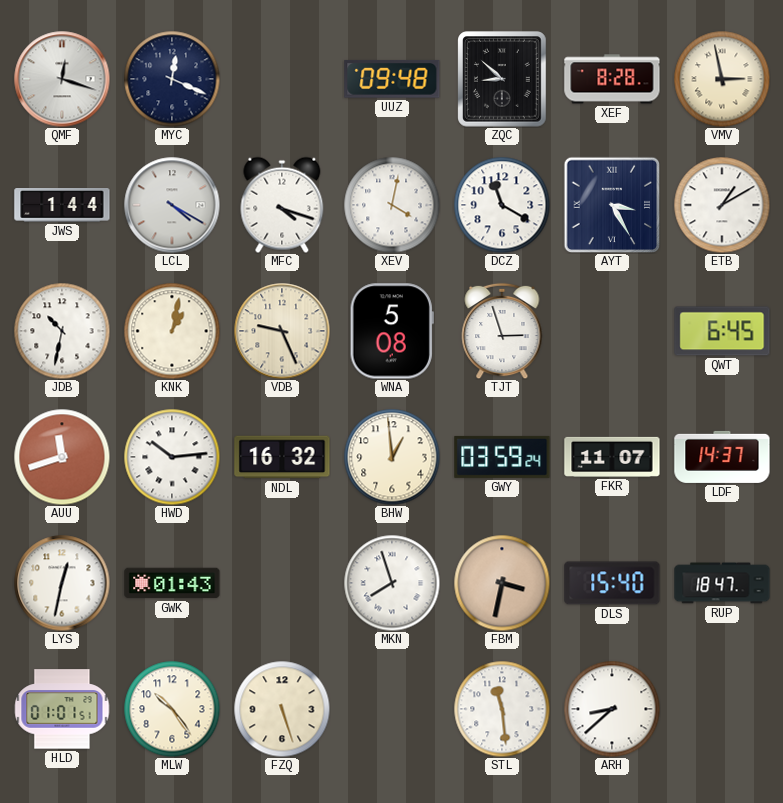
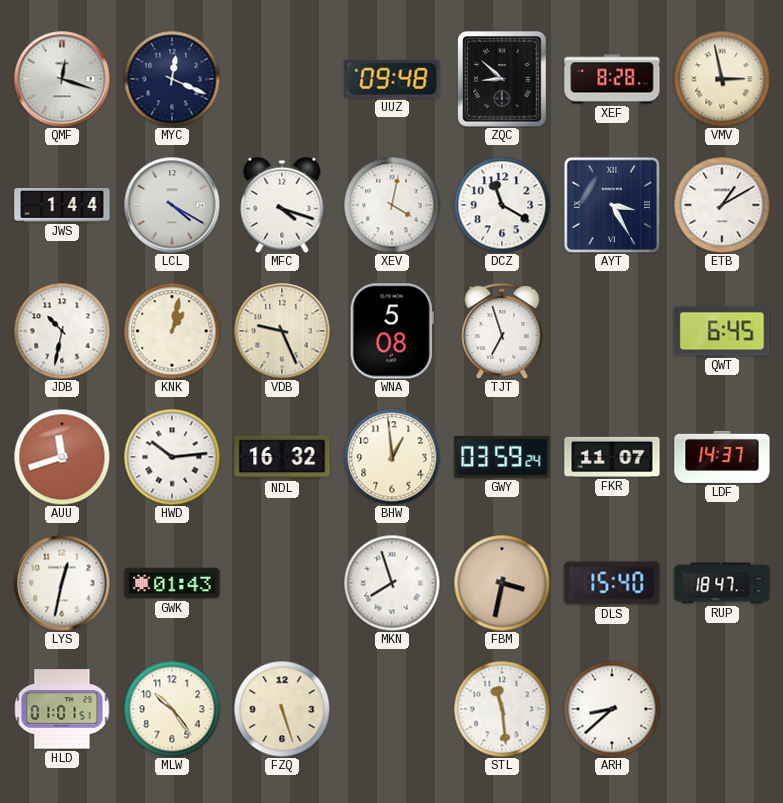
TJT: 2:57 -> 6:57
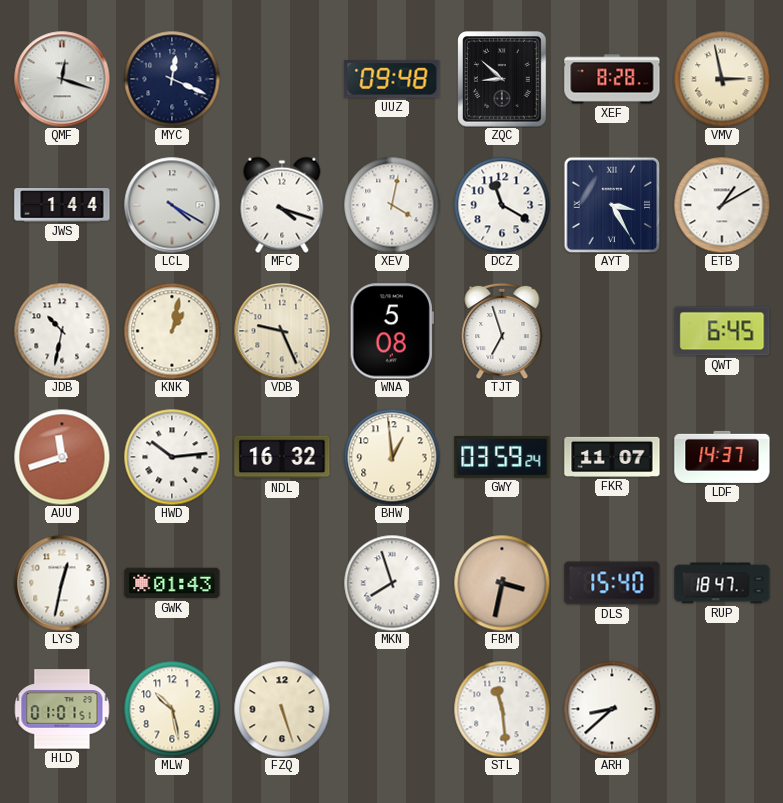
MLW: 10:24 -> 10:28
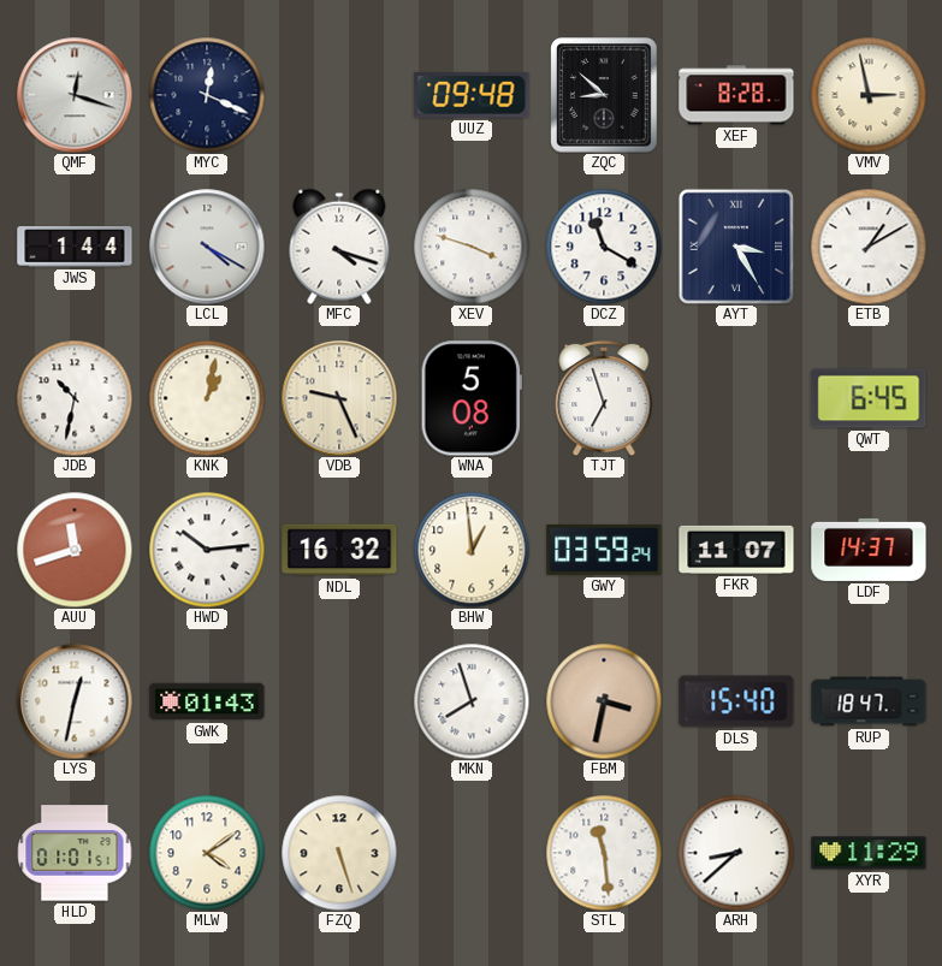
XEV: 4:02 -> 3:48
MLW: 10:28 -> 4:09
XYR: none -> 11:29
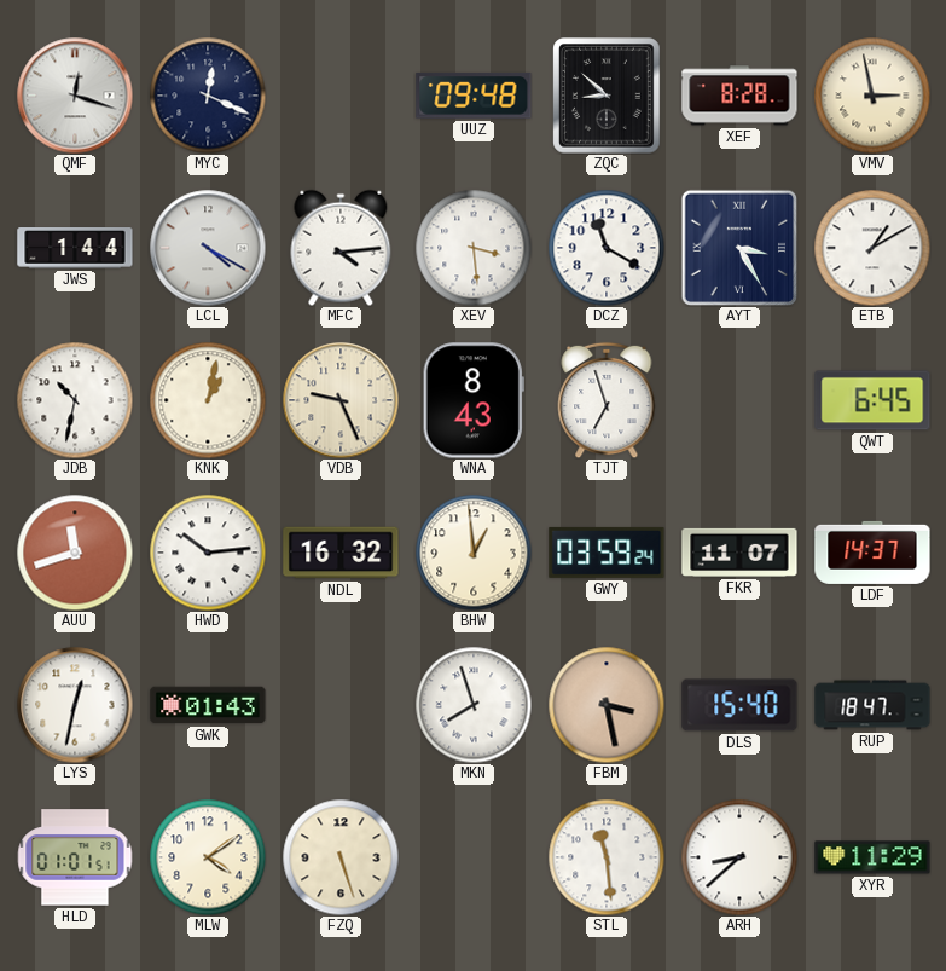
MFC: 4:18 -> 4:14
XEV: 3:48 -> 3:29
WNA: 5:08 -> 8:43
FBM: 3:32 -> 3:28
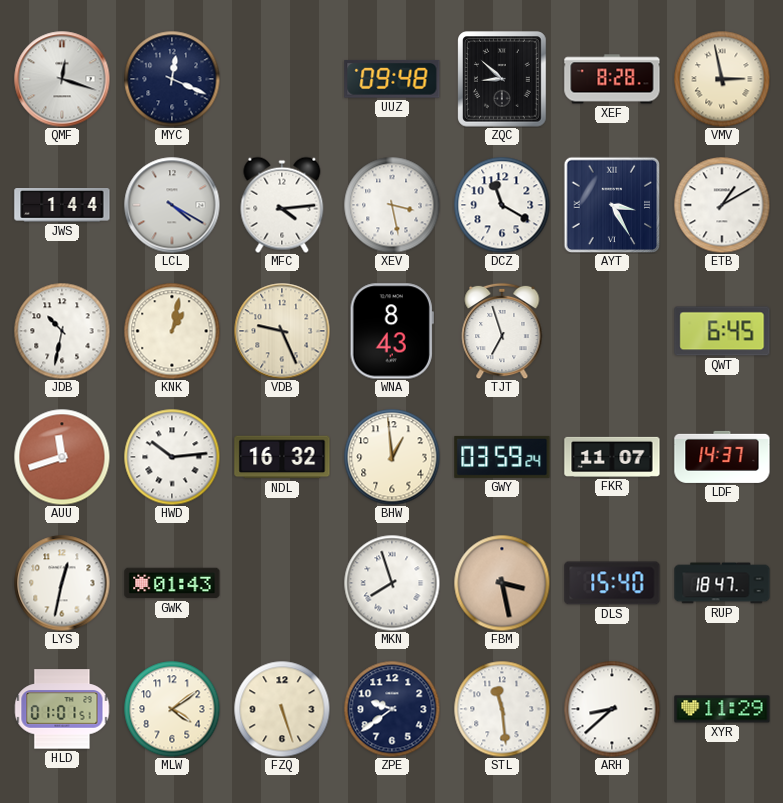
XEV: 3:29 -> 3:28
ZPE: none -> 9:39
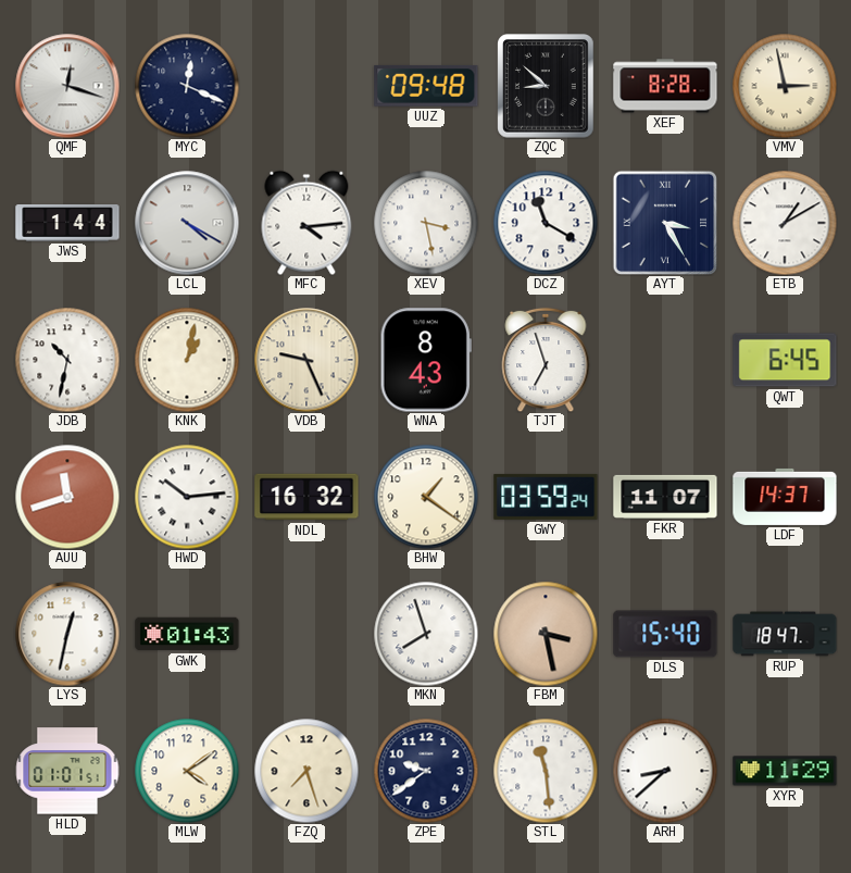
BHW: 12:59 -> 1:21
FZQ: 5:27 -> 7:27
